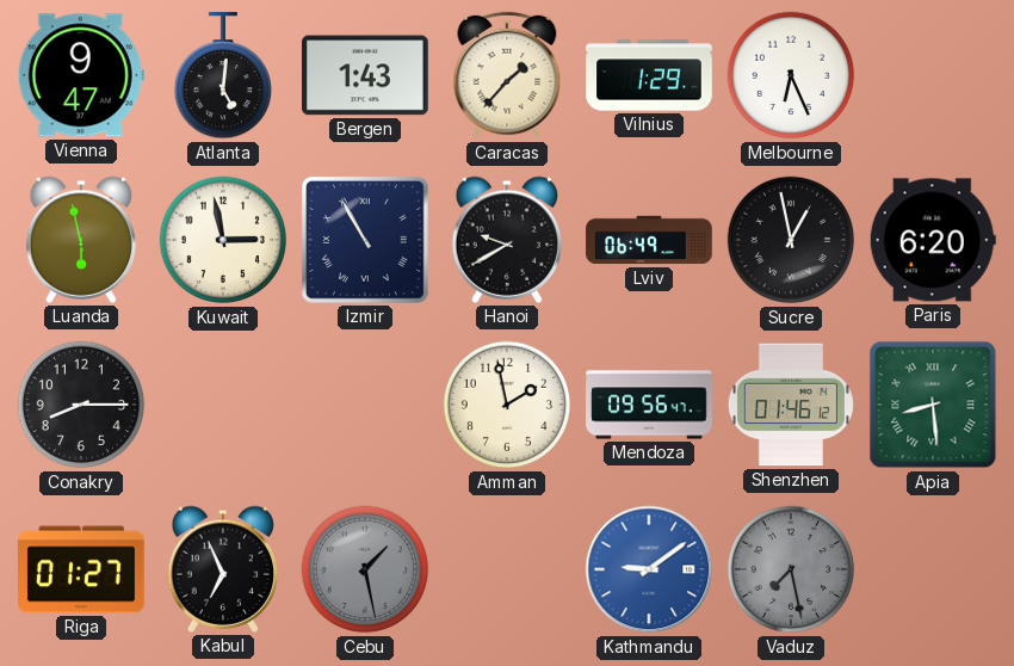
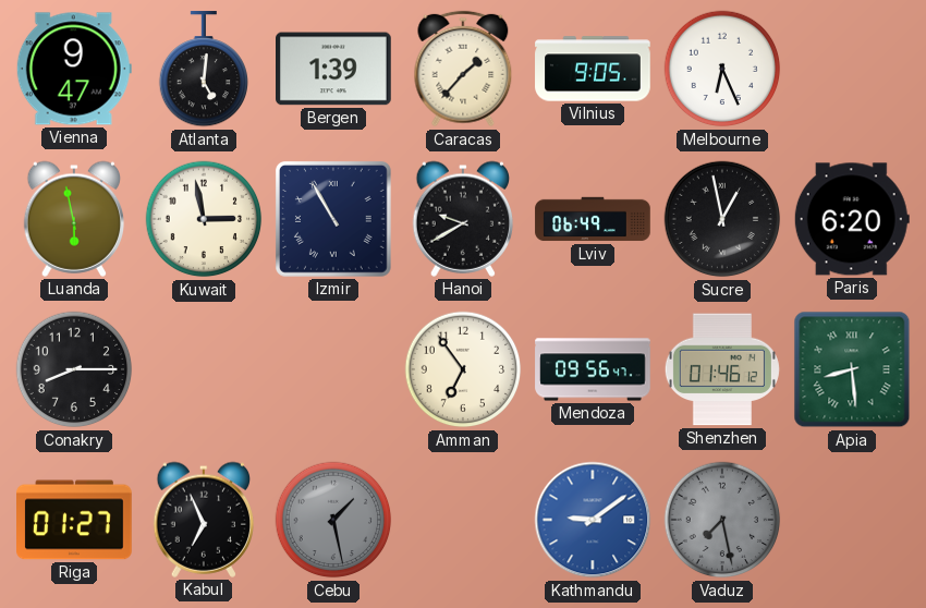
Bergen: 1:43 -> 1:39
Vilnius: 1:29 -> 9:05
Amman: 1:58 -> 6:54
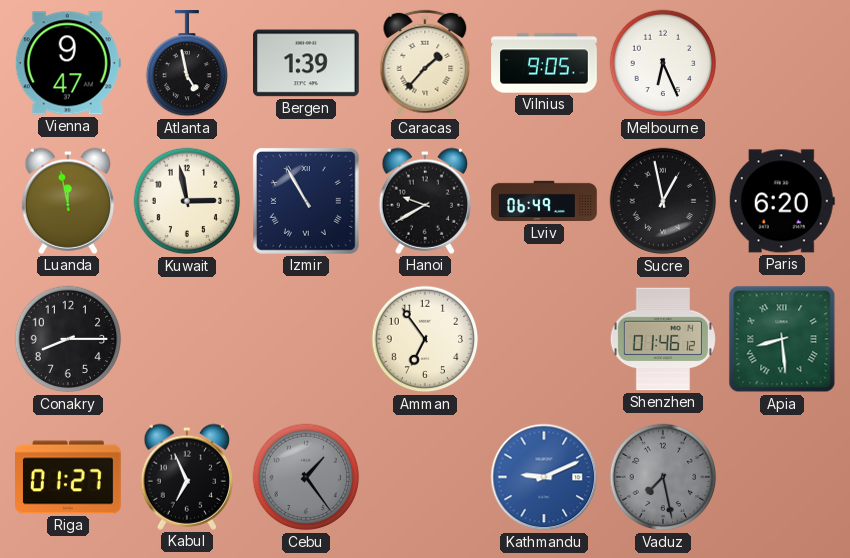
Atlanta: 5:01 -> 4:58
Luanda: 5:58 -> 11:58
Mendoza: 09:56 -> none
Cebu: 1:28 -> 1:24
Kathmandu: 9:09 -> 9:11
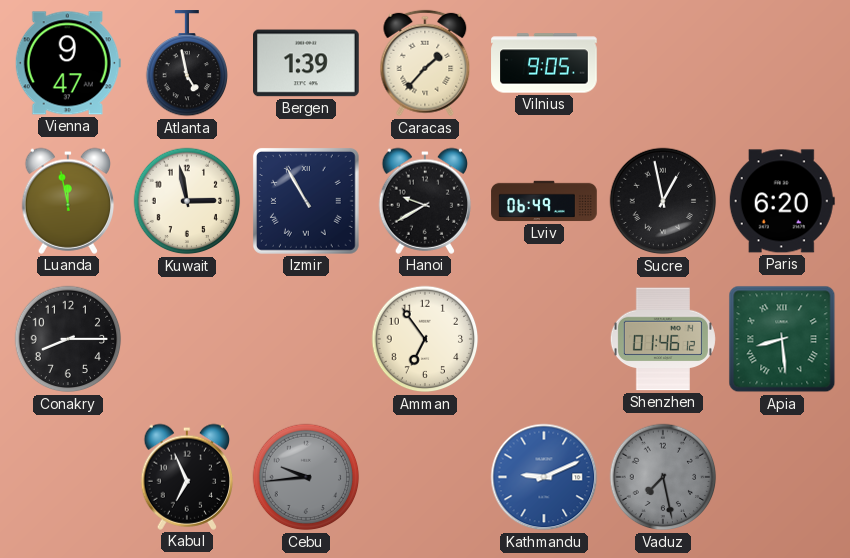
Melbourne: 6:26 -> none
Riga: 01:27 -> none
Cebu: 1:24 -> 9:44
